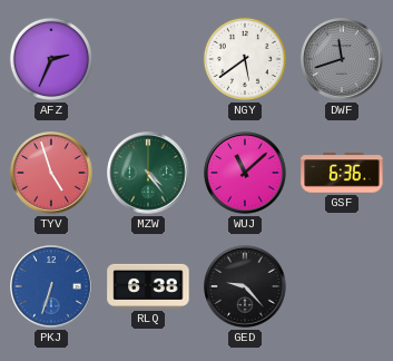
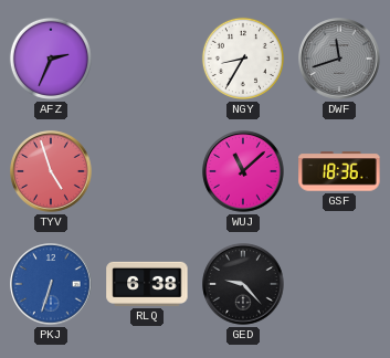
NGY: 5:39 -> 8:35
MZW: 4:24 -> none
GSF: 6:36 -> 18:36
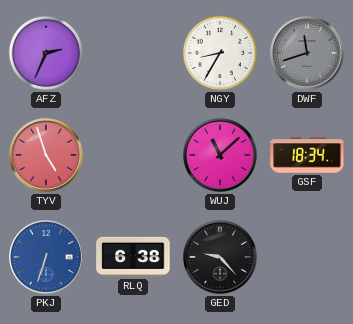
GSF: 18:36 -> 18:34
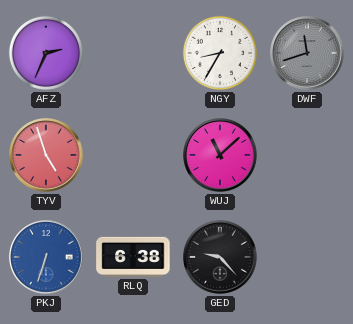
GSF: 18:34 -> none
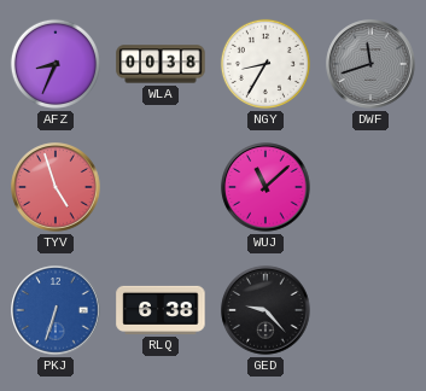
AFZ: 2:34 -> 8:34
WLA: none -> 00:38
